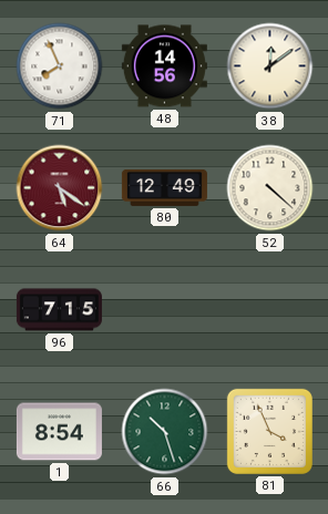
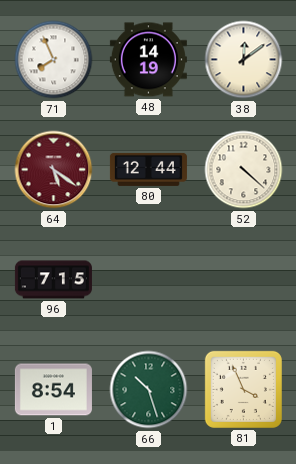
48: 14:56 -> 14:19
80: 12:49 -> 12:44
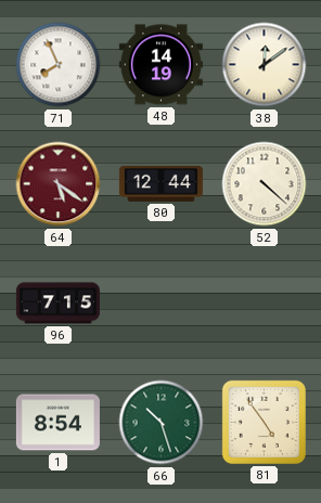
81: 3:56 -> 4:54
